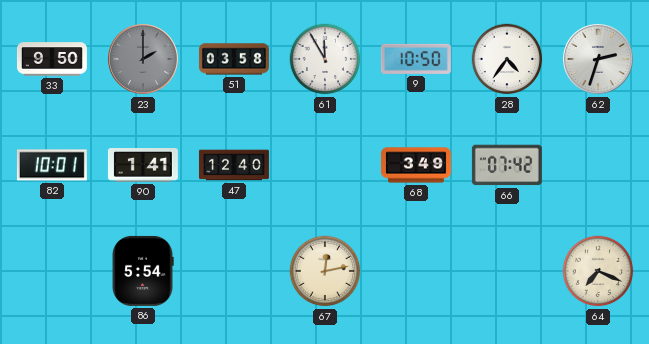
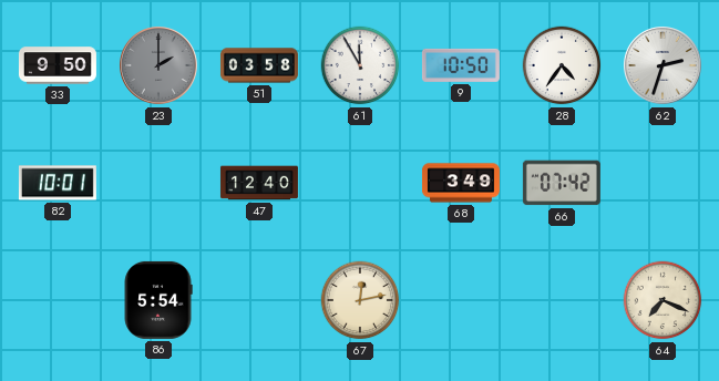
90: 1:41 -> none
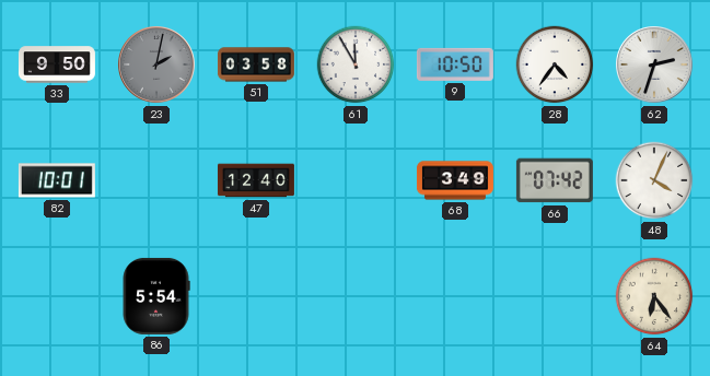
23: 2:00 -> 2:02
48: none -> 4:04
67: 12:13 -> none
64: 7:19 -> 6:24
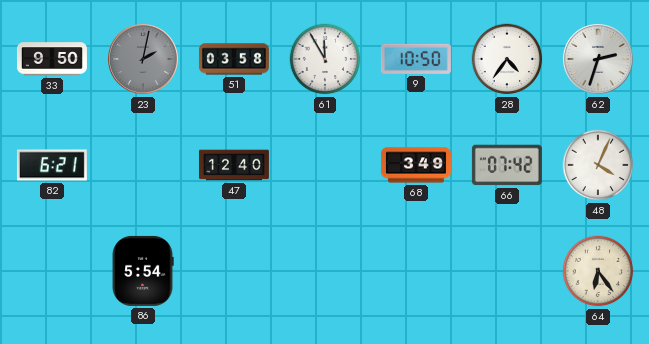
82: 10:01 -> 6:21
